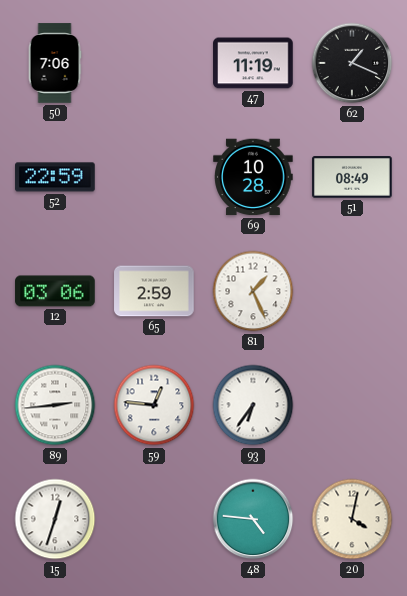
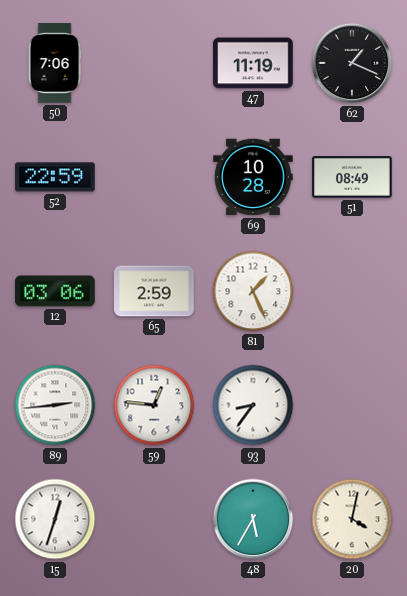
93: 6:36 -> 8:36
48: 4:46 -> 5:35
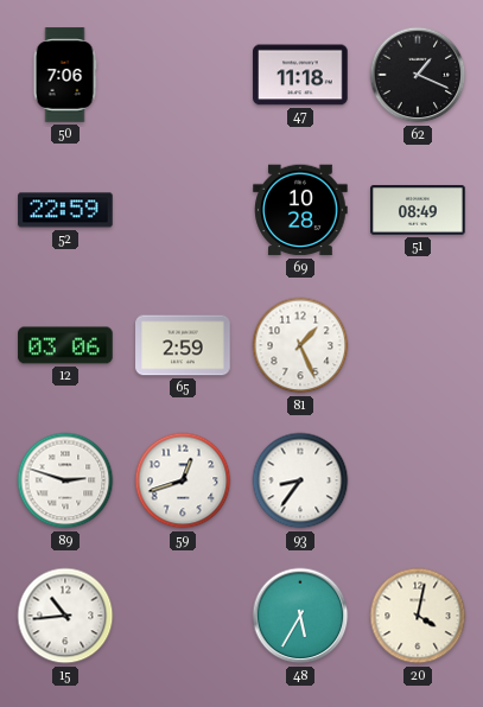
47: 11:19 -> 11:18
89: 2:44 -> 2:48
59: 12:46 -> 12:42
15: 12:33 -> 10:44
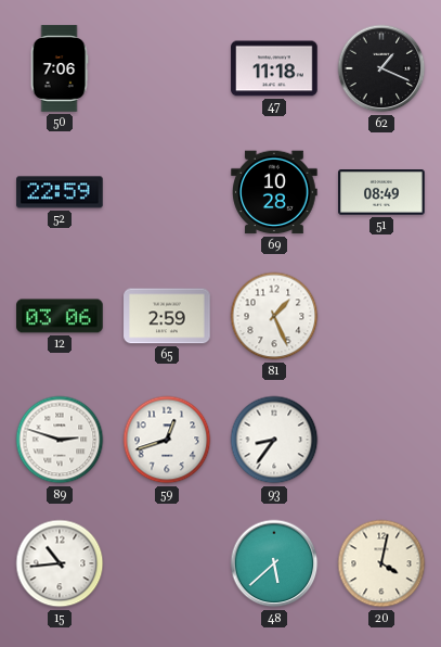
48: 5:35 -> 5:38
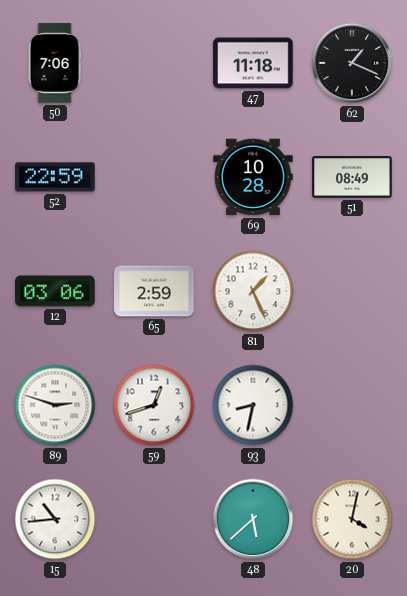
93: 8:36 -> 8:32
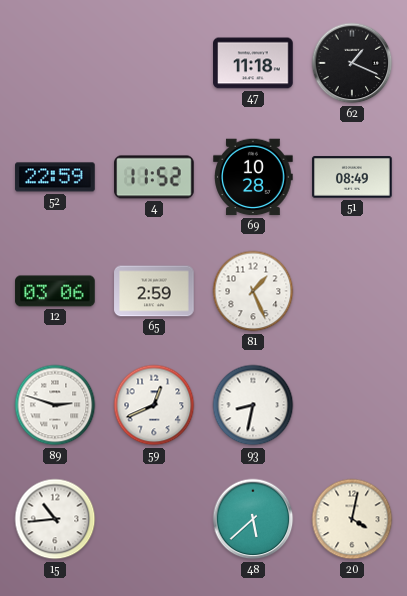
50: 7:06 -> none
4: none -> 11:52
59: 12:42 -> 12:41
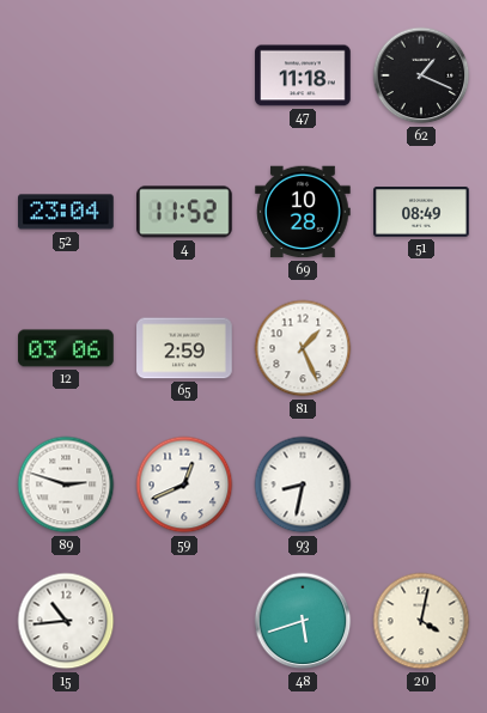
52: 22:59 -> 23:04
48: 5:38 -> 5:42
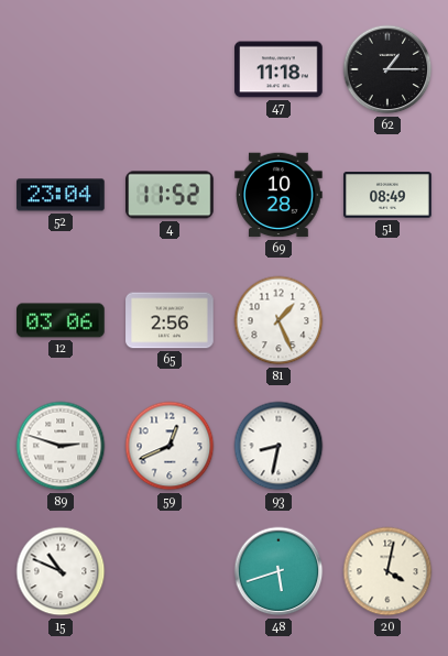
62: 1:19 -> 1:15
65: 2:59 -> 2:56
15: 10:44 -> 10:49
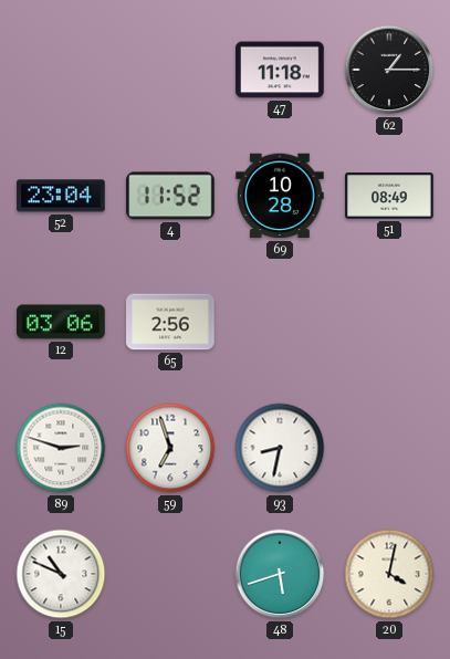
81: 1:26 -> none
59: 12:41 -> 6:57
